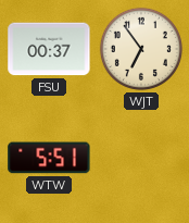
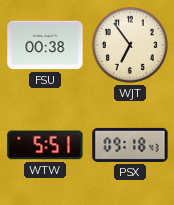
FSU: 00:37 -> 00:38
PSX: none -> 09:18
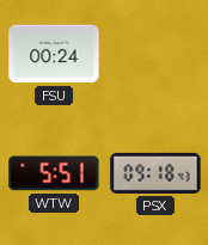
FSU: 00:38 -> 00:24
WJT: 6:54 -> none
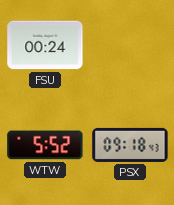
WTW: 5:51 -> 5:52
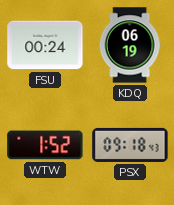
KDQ: none -> 06:19
WTW: 5:52 -> 1:52
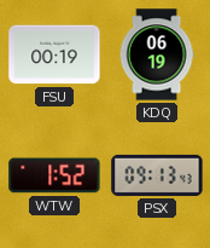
FSU: 00:24 -> 00:19
PSX: 09:18 -> 09:13
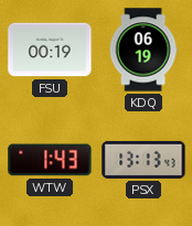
WTW: 1:52 -> 1:43
PSX: 09:13 -> 13:13
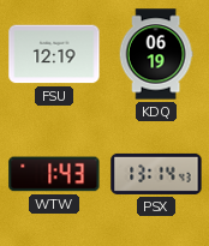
FSU: 00:19 -> 12:19
PSX: 13:13 -> 13:14
